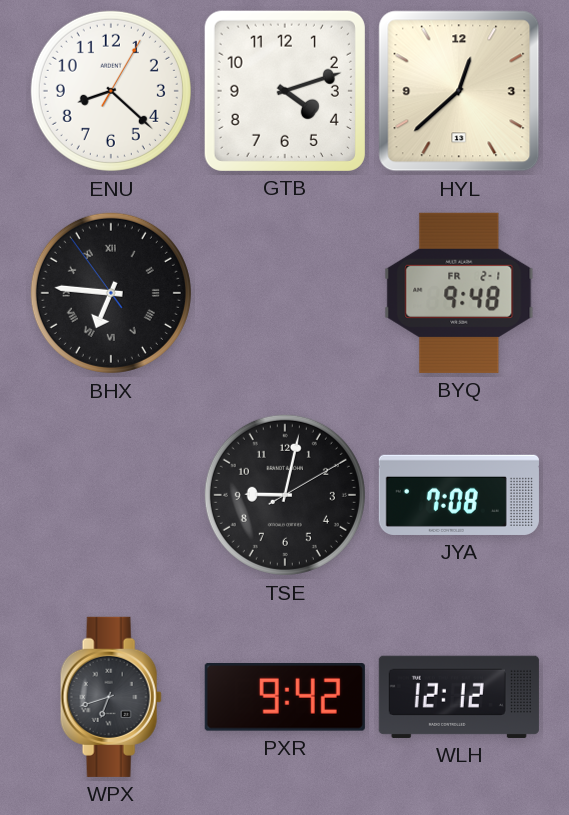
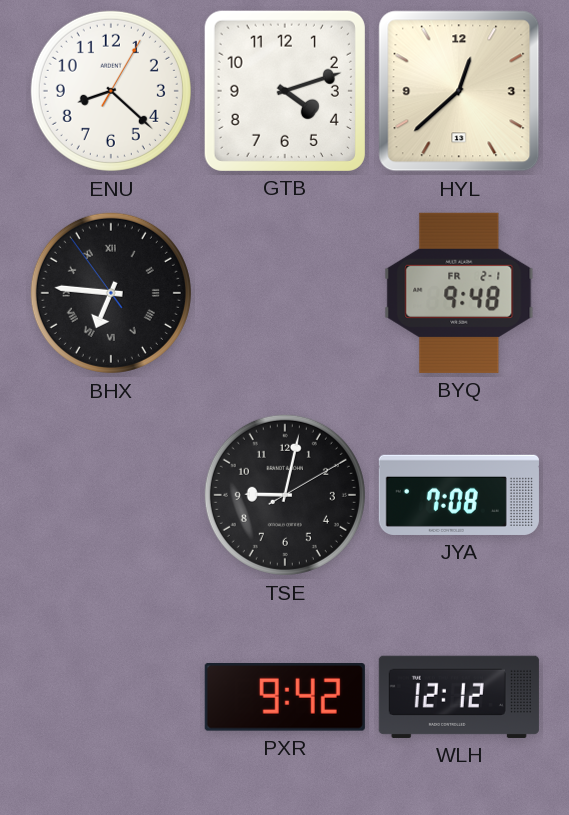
WPX: 6:42 -> none
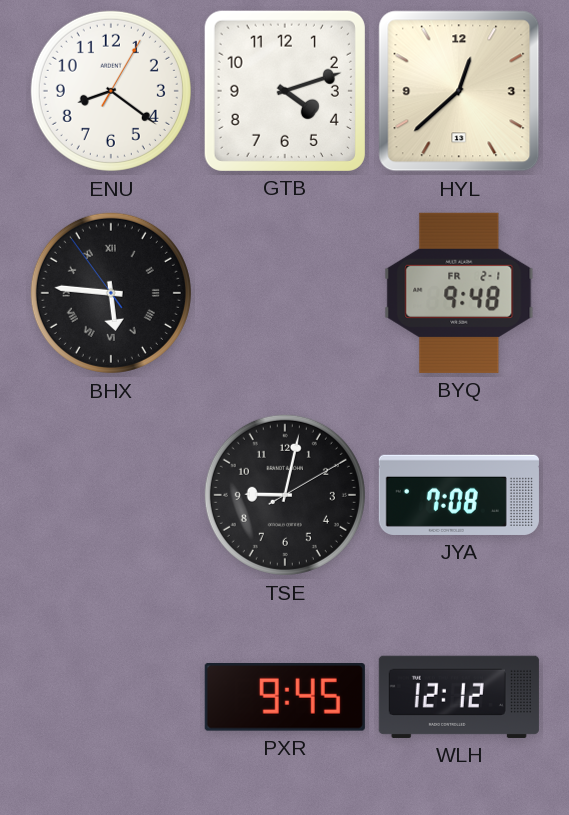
ENU: 8:22 -> 8:21
BHX: 6:45 -> 5:45
PXR: 9:42 -> 9:45
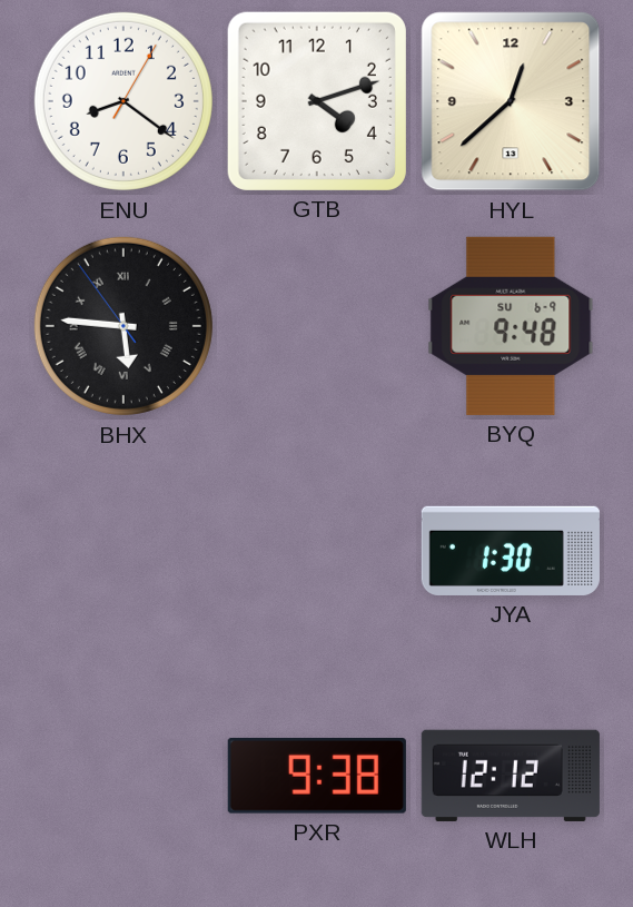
BYQ date: FR 2-1 -> SU 6-9
TSE: 9:02 -> none
JYA: 7:08 -> 1:30
PXR: 9:45 -> 9:38
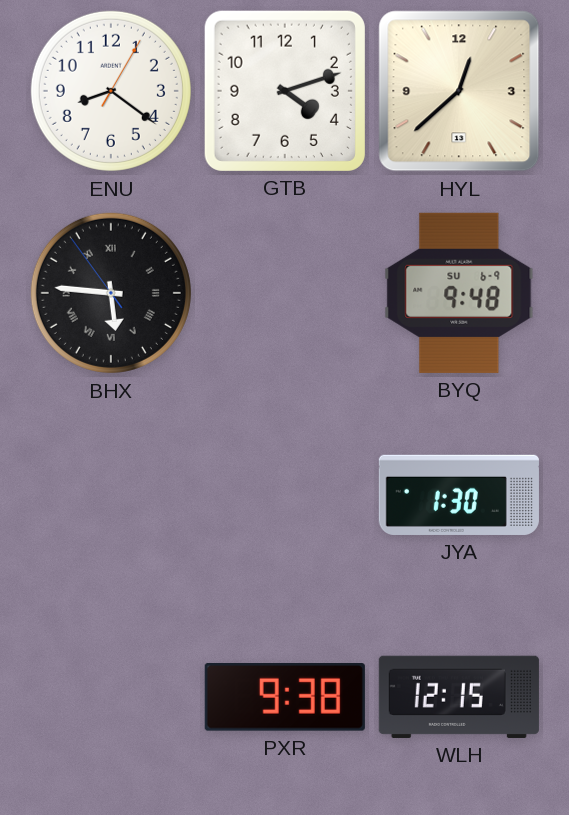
WLH: 12:12 -> 12:15
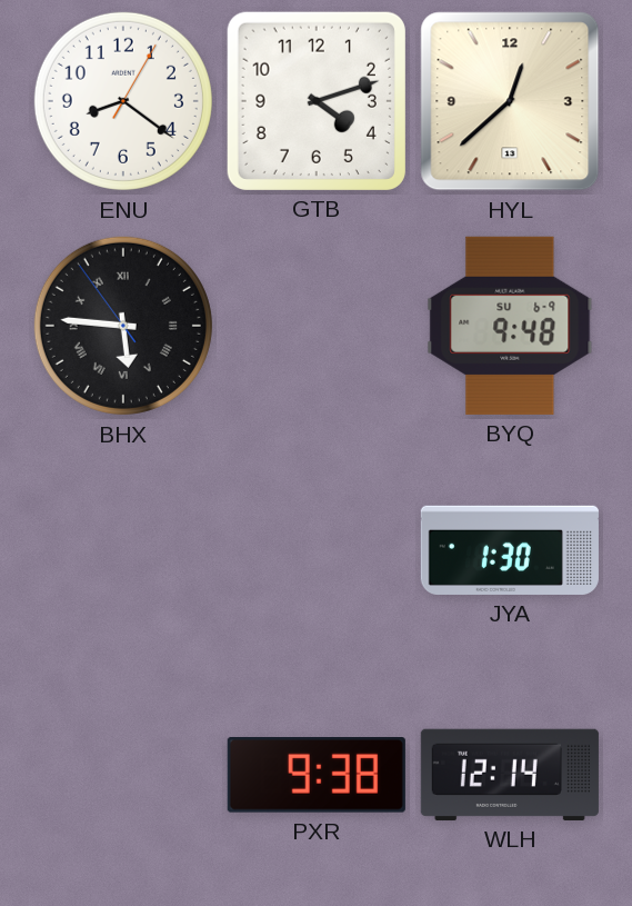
WLH: 12:15 -> 12:14
